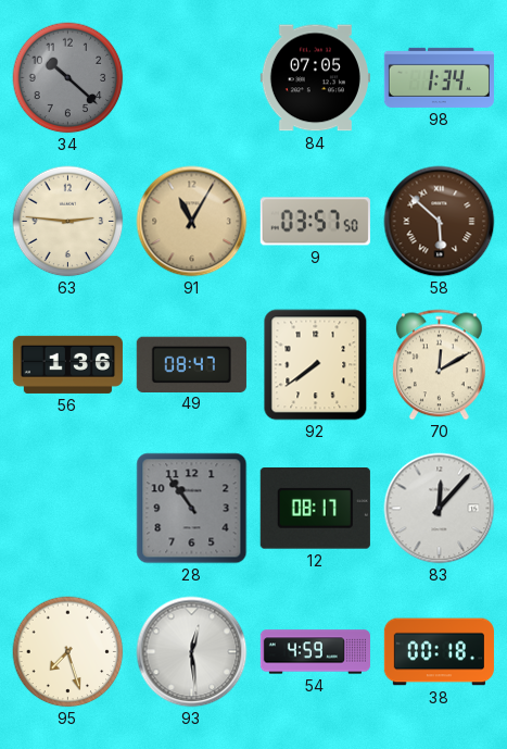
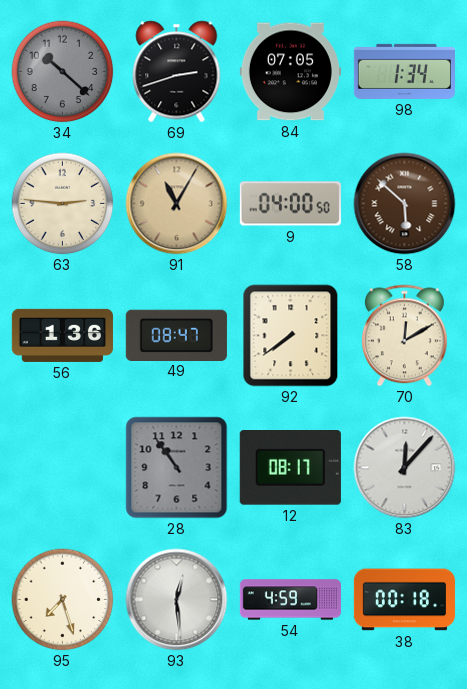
69: none -> 2:42
9: 03:57 -> 04:00
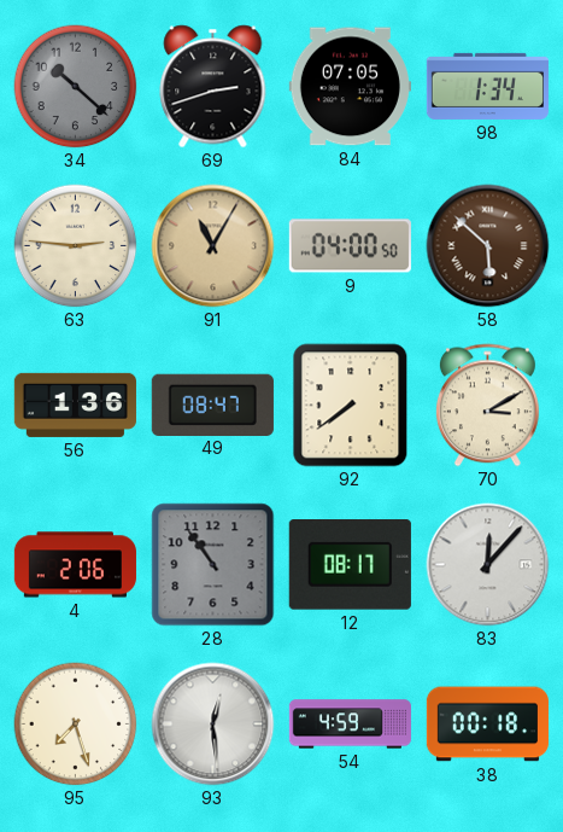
70: 12:10 -> 3:10
4: none -> 2:06
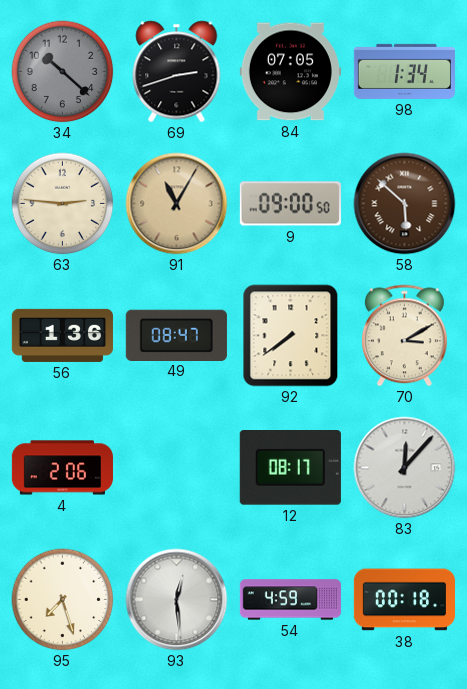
9: 04:00 -> 09:00
28: 10:54 -> none
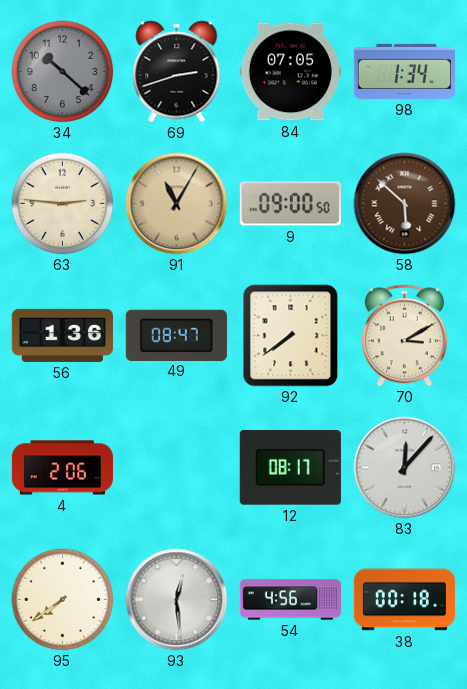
95: 7:27 -> 7:39
54: 4:59 -> 4:56
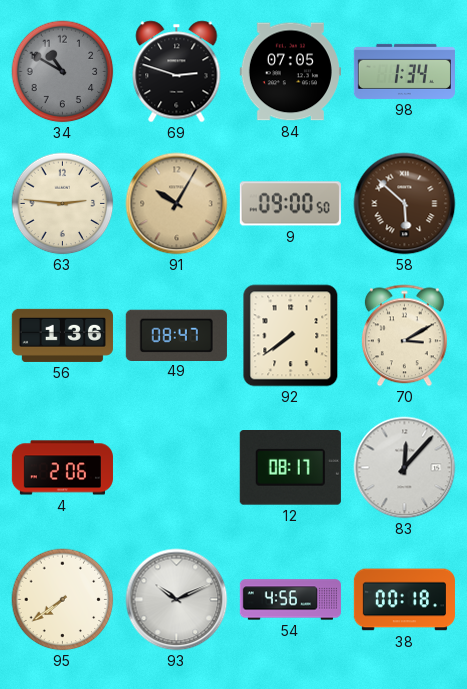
34: 10:22 -> 10:50
69: 2:42 -> 2:48
91: 11:05 -> 10:05
93: 12:29 -> 10:11
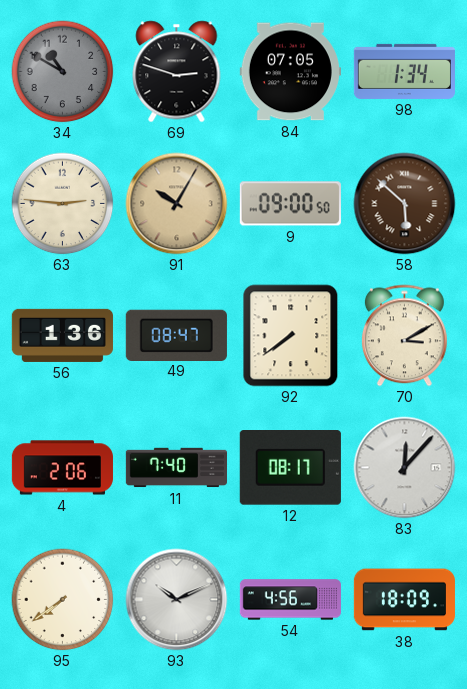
11: none -> 7:40
38: 00:18 -> 18:09
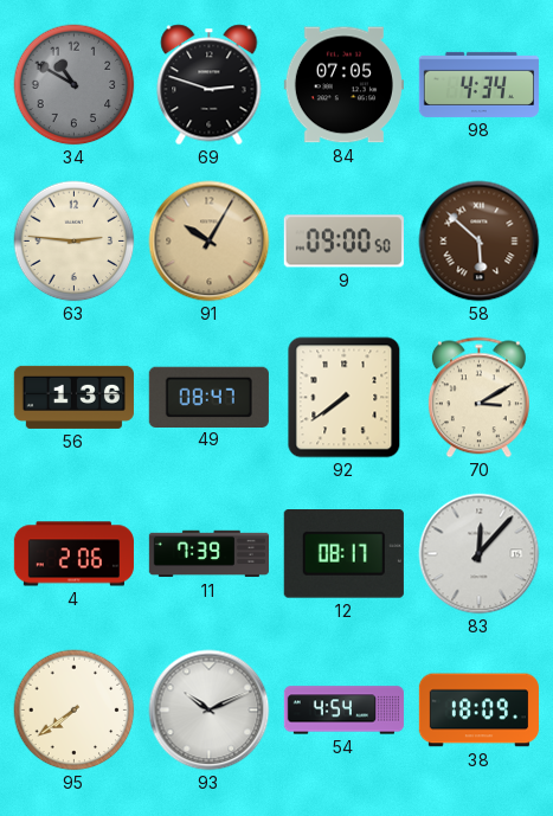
98: 1:34 -> 4:34
11: 7:40 -> 7:39
54: 4:56 -> 4:54
